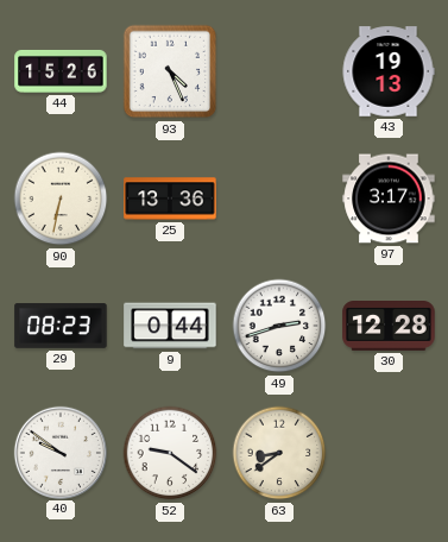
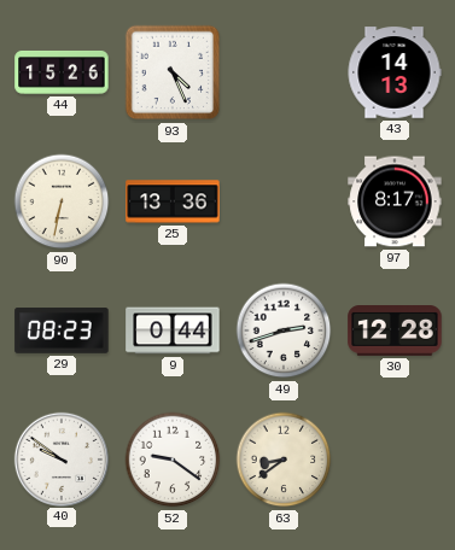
43: 19:13 -> 14:13
97: 3:17 -> 8:17
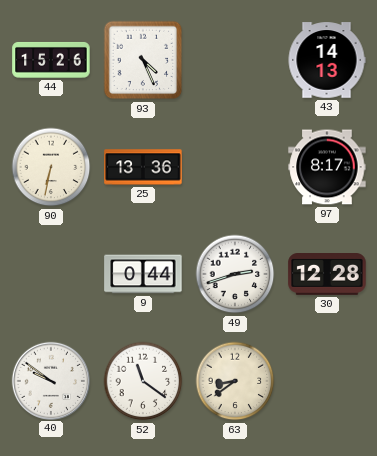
29: 08:23 -> none
52: 9:21 -> 11:21
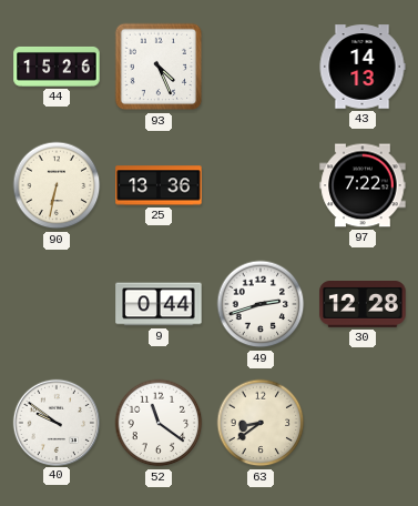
97: 8:17 -> 7:22
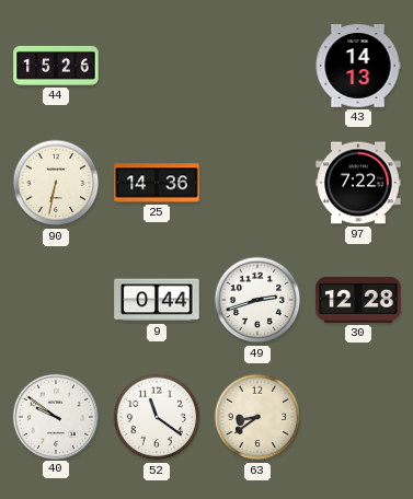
93: 4:26 -> none
25: 13:36 -> 14:36
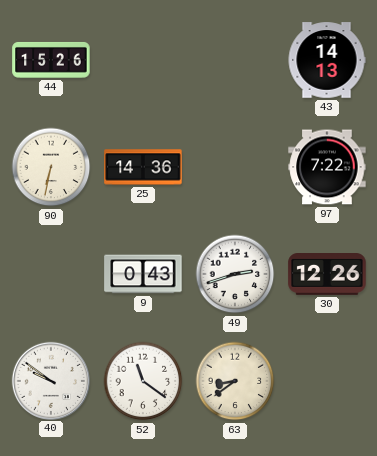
9: 0:44 -> 0:43
30: 12:28 -> 12:26
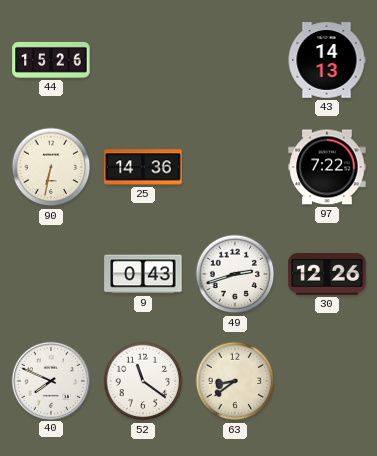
40: 9:51 -> 7:49
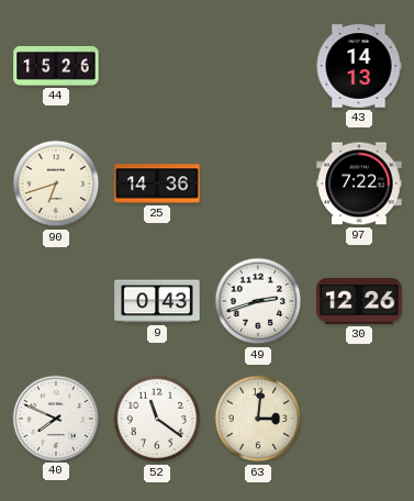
90: 6:32 -> 6:42
63: 8:39 -> 3:01
